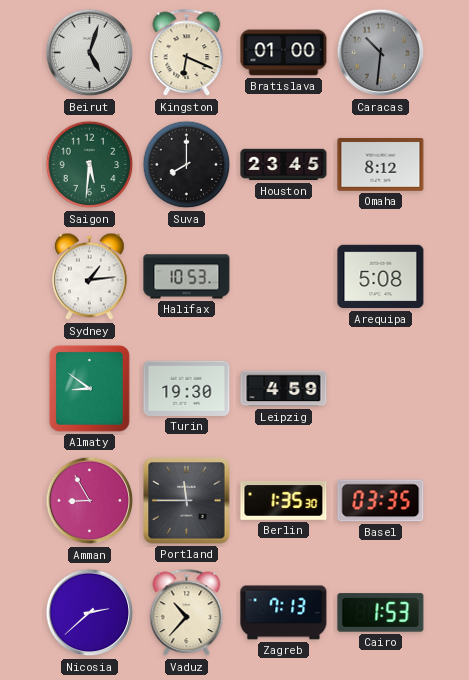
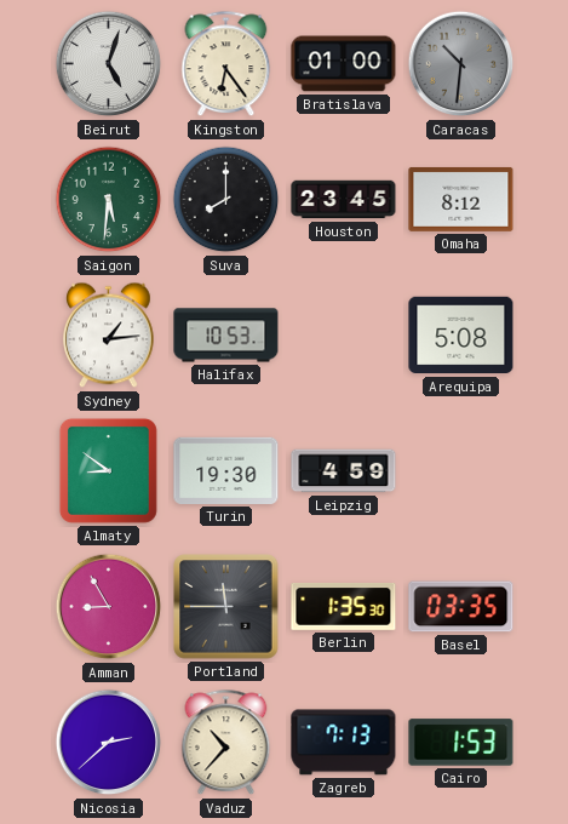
Kingston: 6:19 -> 6:24
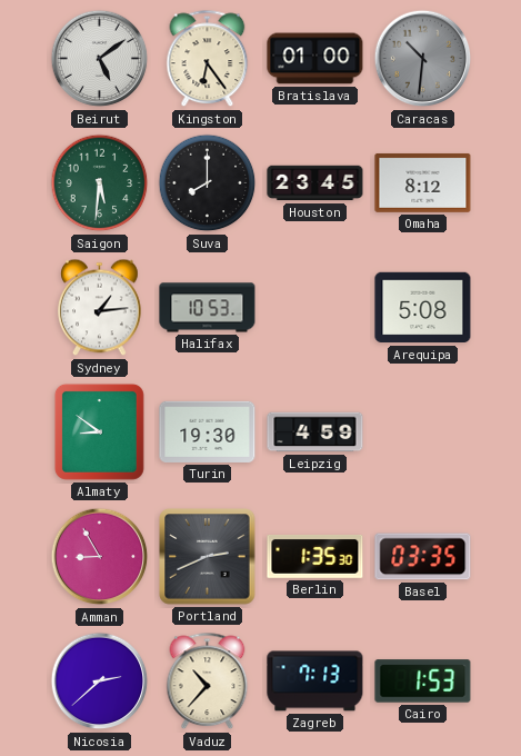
Beirut: 5:03 -> 5:09
Portland: 11:45 -> 2:41
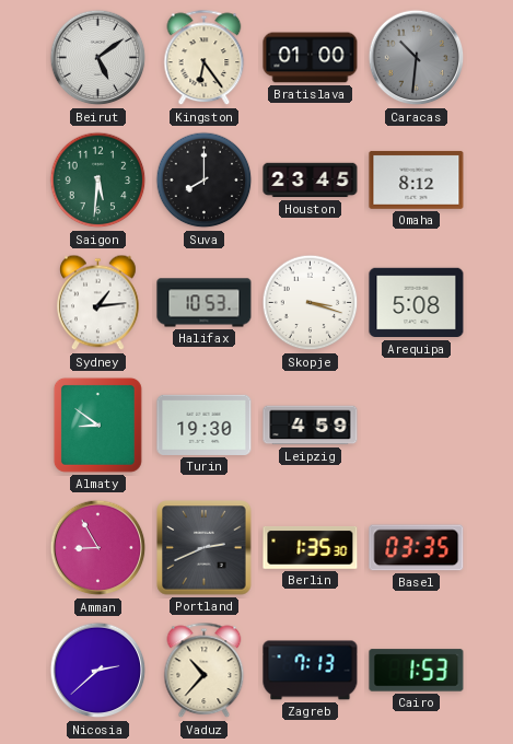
Skopje: none -> 3:18
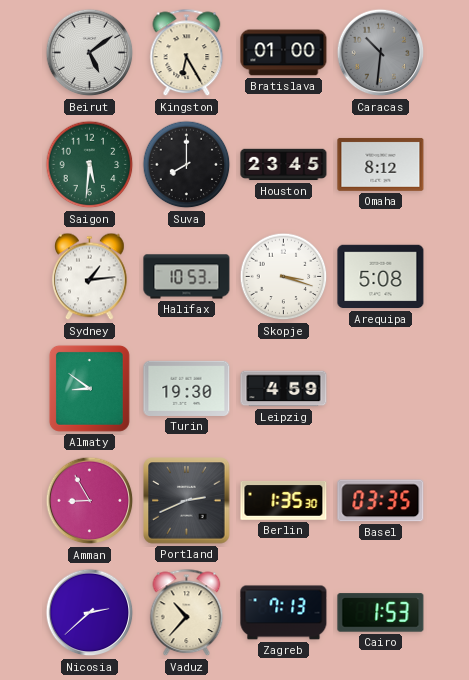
Kingston: 6:24 -> 6:25
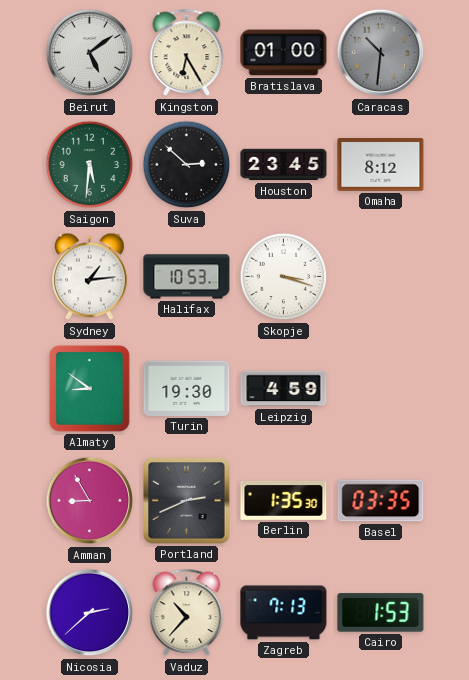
Suva: 8:00 -> 2:52
Arequipa: 5:08 -> none
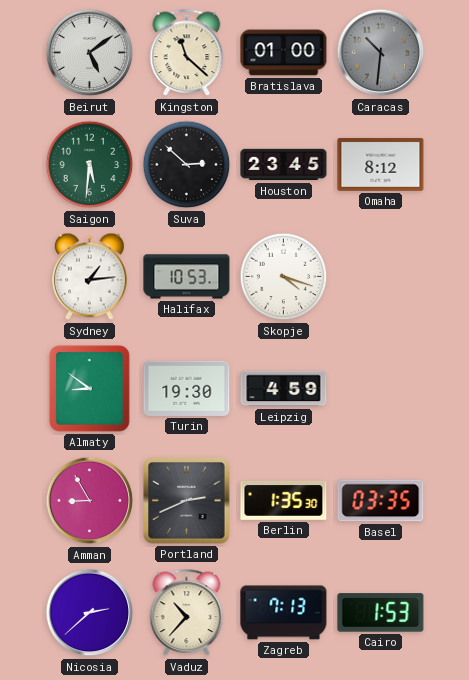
Kingston: 6:25 -> 11:22
Skopje: 3:18 -> 4:18
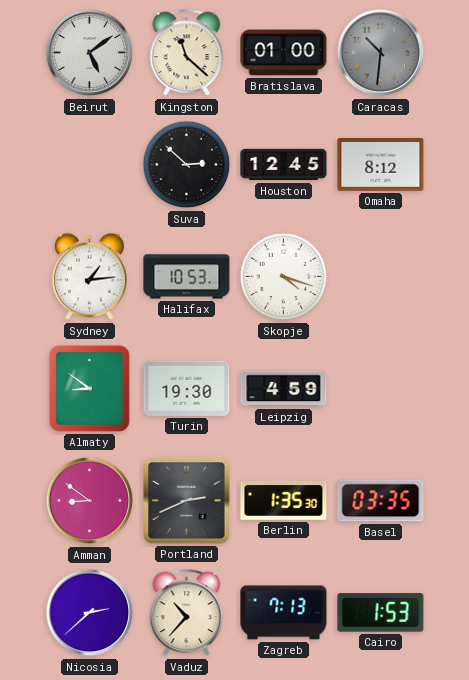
Saigon: 5:31 -> none
Houston: 23:45 -> 12:45
Amman: 8:55 -> 8:51
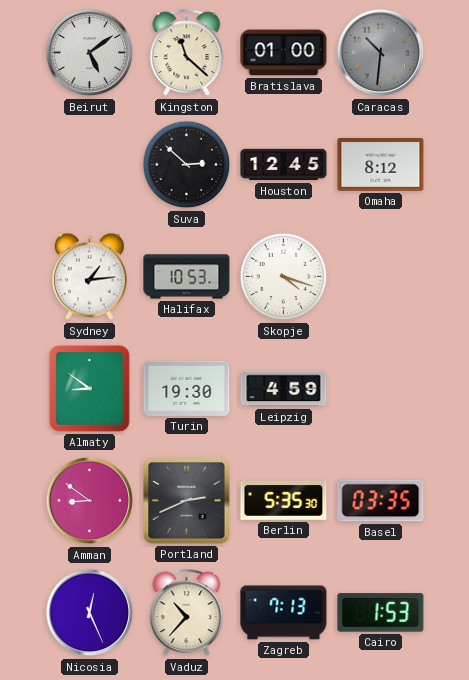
Berlin: 1:35 -> 5:35
Nicosia: 2:38 -> 12:26
